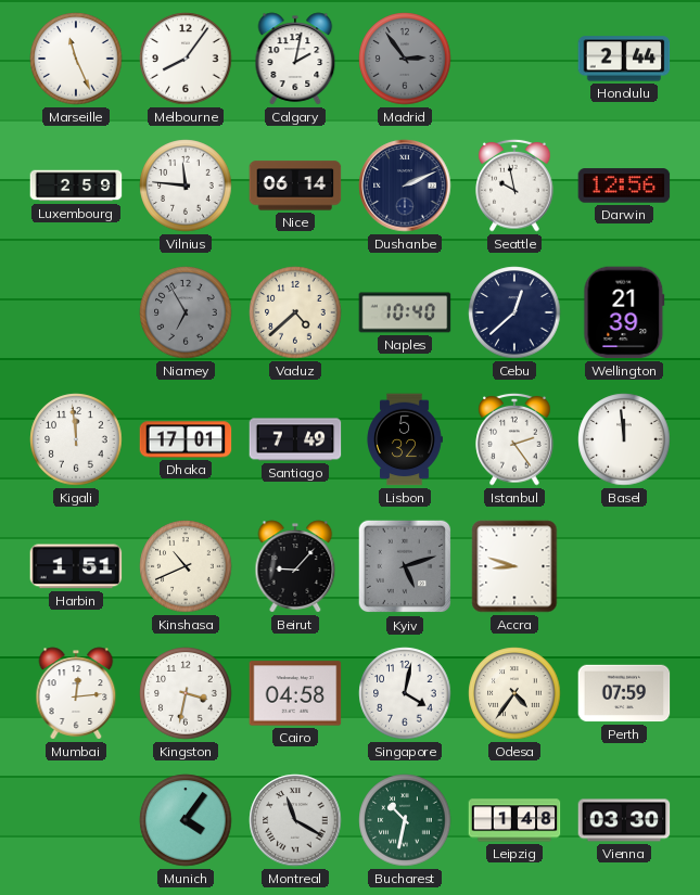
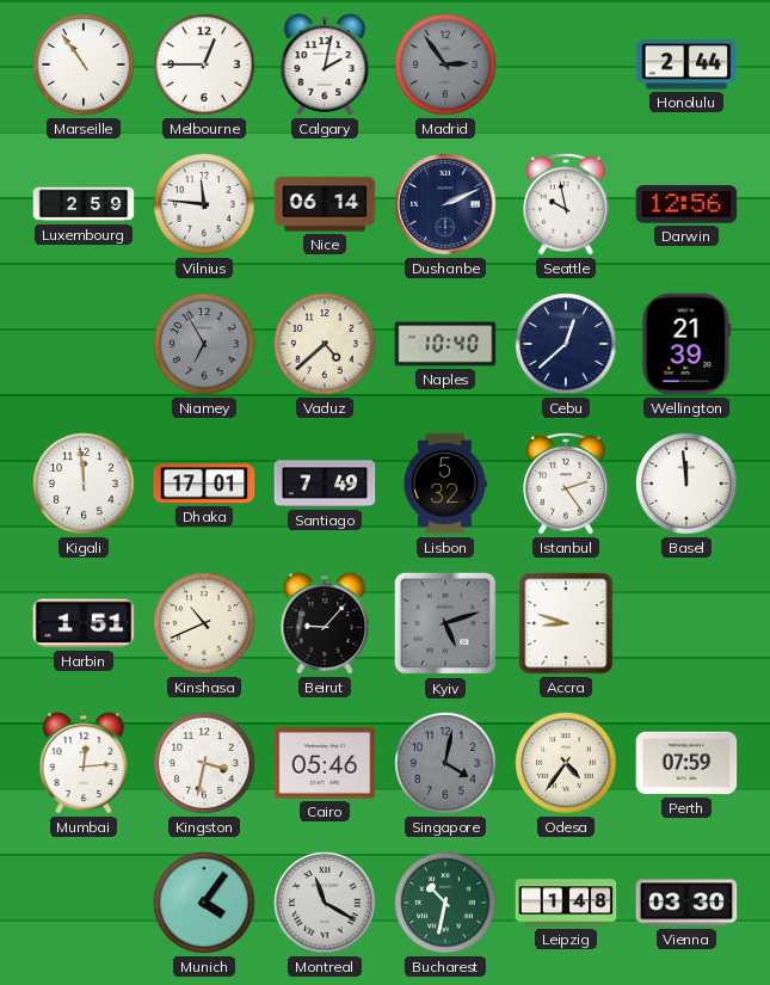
Marseille: 11:26 -> 10:54
Melbourne: 8:06 -> 12:45
Cairo: 04:58 -> 05:46
Singapore dial: white -> grey
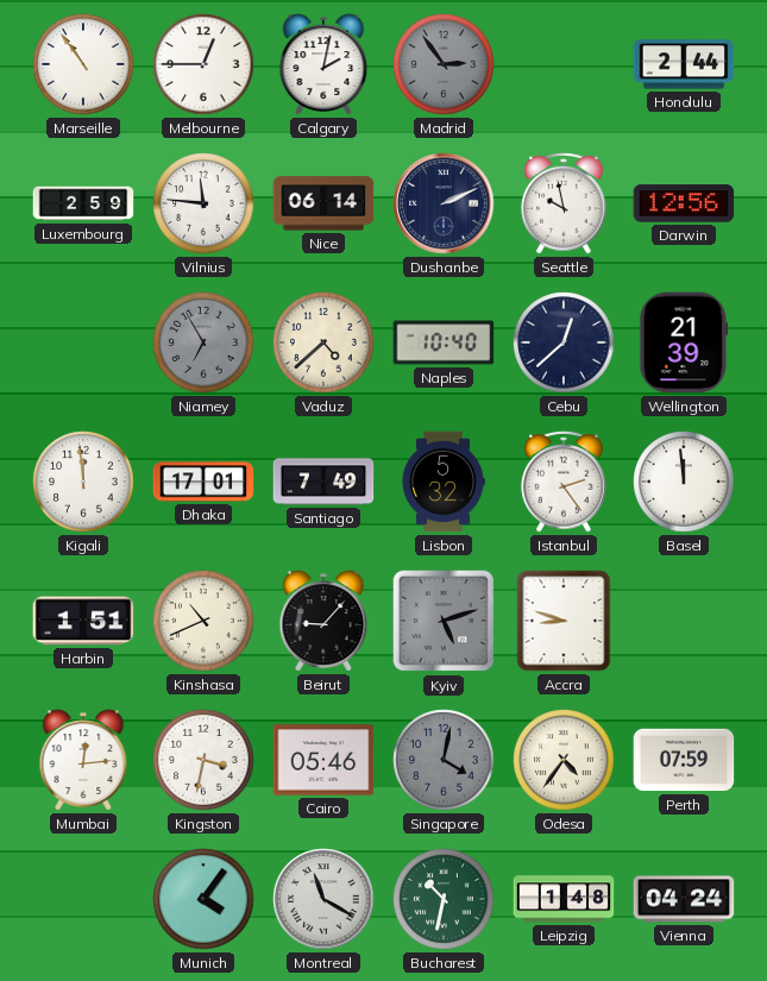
Vienna: 03:30 -> 04:24
